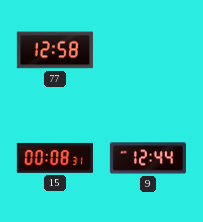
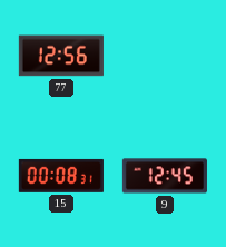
77: 12:58 -> 12:56
9: 12:44 -> 12:45
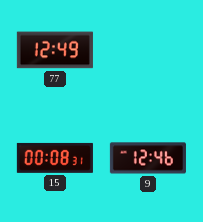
77: 12:56 -> 12:49
9: 12:45 -> 12:46
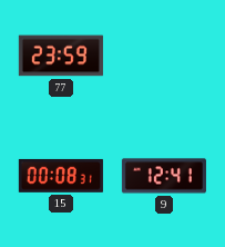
77: 12:49 -> 23:59
9: 12:46 -> 12:41
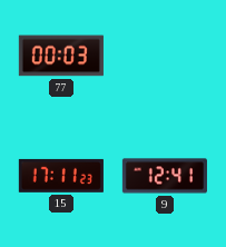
77: 23:59 -> 00:03
15: 00:08 -> 17:11
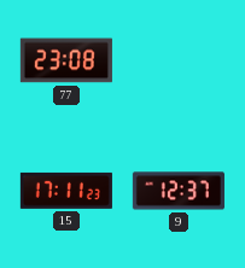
77: 00:03 -> 23:08
9: 12:41 -> 12:37
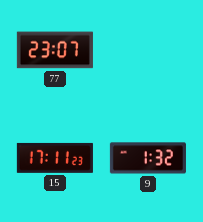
77: 23:08 -> 23:07
9: 12:37 -> 1:32
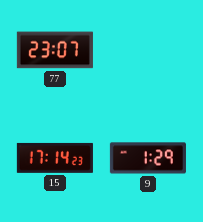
15: 17:11 -> 17:14
9: 1:32 -> 1:29
